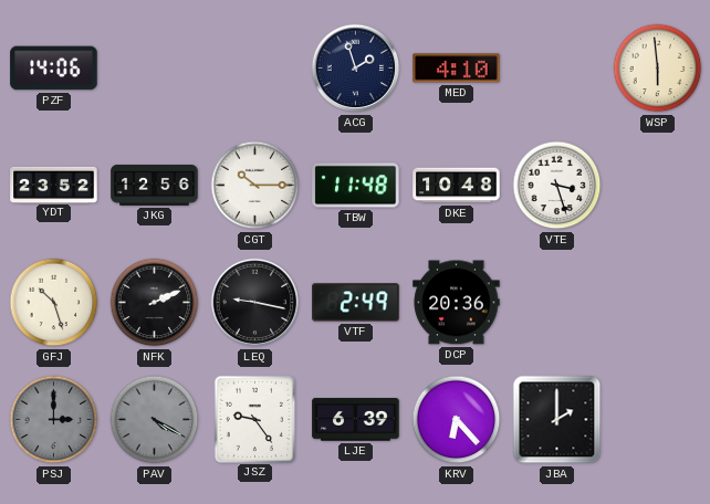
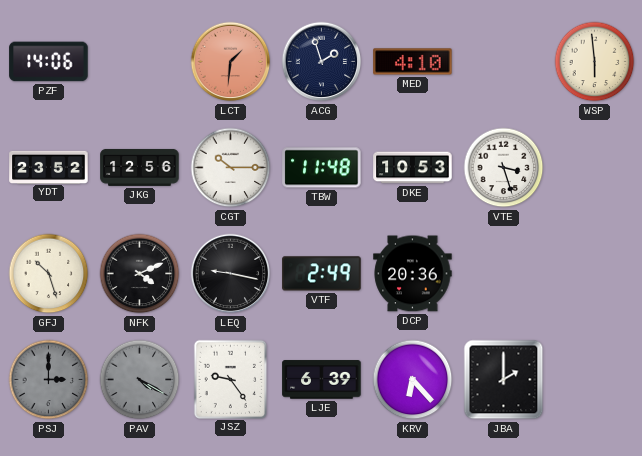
LCT: none -> 1:31
DKE: 10:48 -> 10:53
NFK: 2:11 -> 4:11
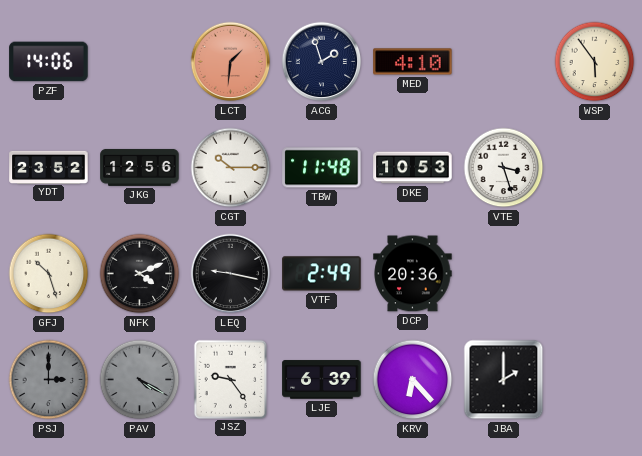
WSP: 5:59 -> 5:54
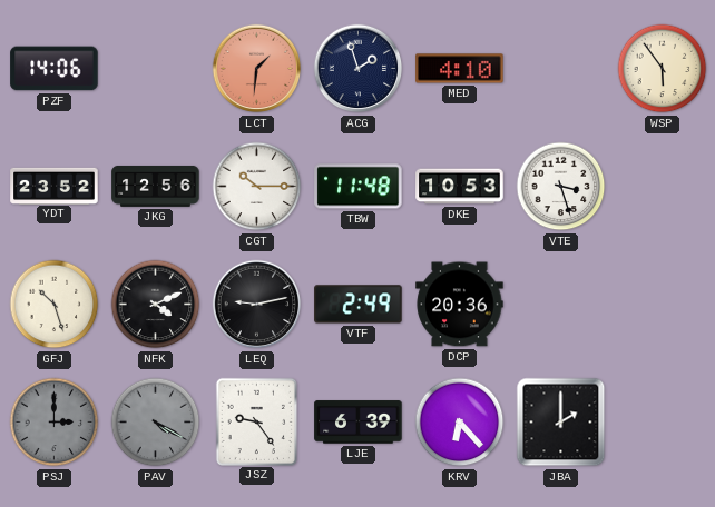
LEQ: 9:17 -> 9:13
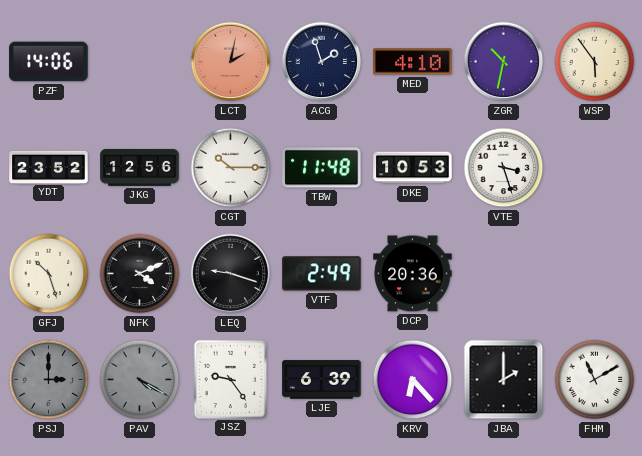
LCT: 1:31 -> 2:02
ZGR: none -> 10:32
LEQ: 9:13 -> 9:18
FHM: none -> 11:10
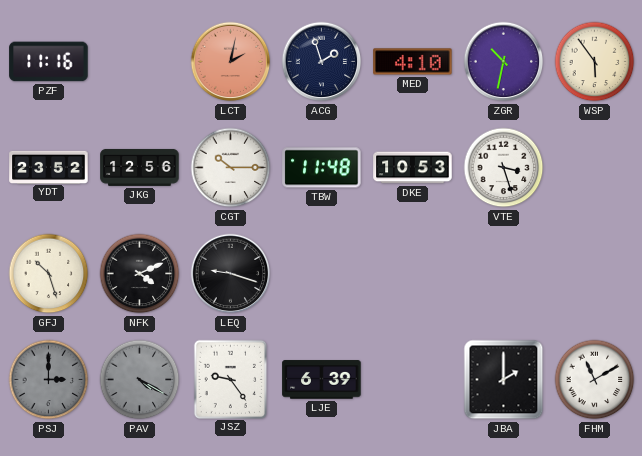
PZF: 14:06 -> 11:16
VTF: 2:49 -> none
DCP: 20:36 -> none
KRV: 6:23 -> none
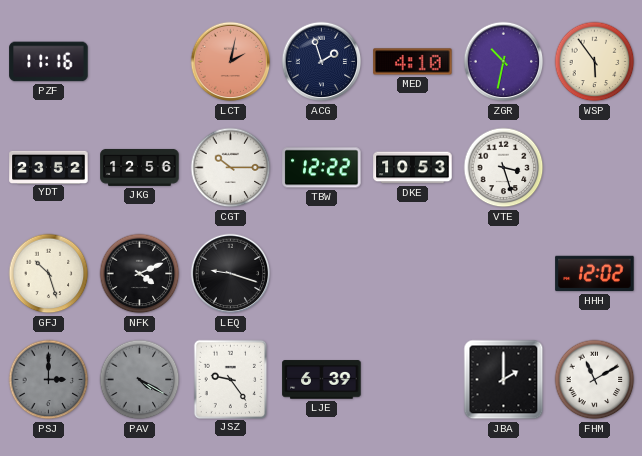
TBW: 11:48 -> 12:22
HHH: none -> 12:02
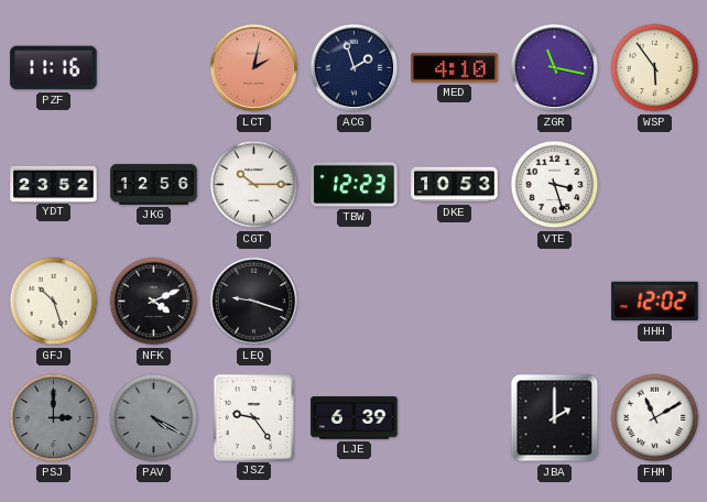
ZGR: 10:32 -> 11:17
TBW: 12:22 -> 12:23
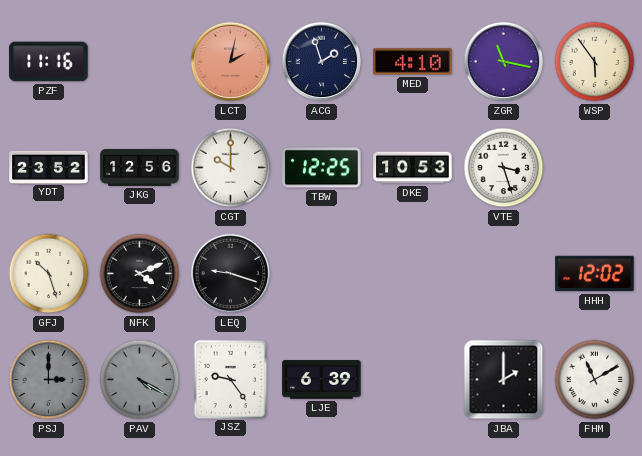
CGT: 10:15 -> 10:00
TBW: 12:23 -> 12:25
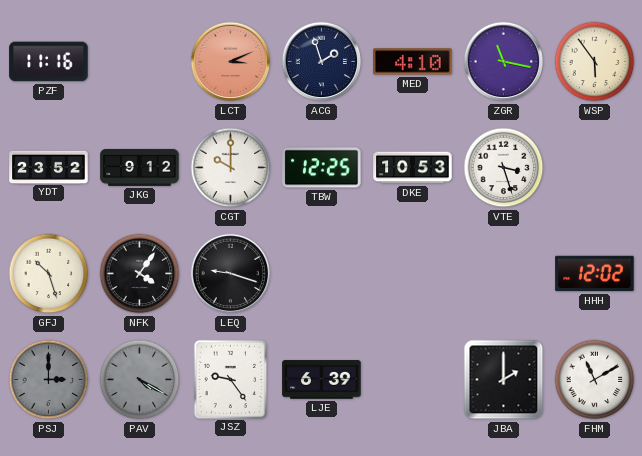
LCT: 2:02 -> 3:11
JKG: 12:56 -> 9:12
NFK: 4:11 -> 4:06
